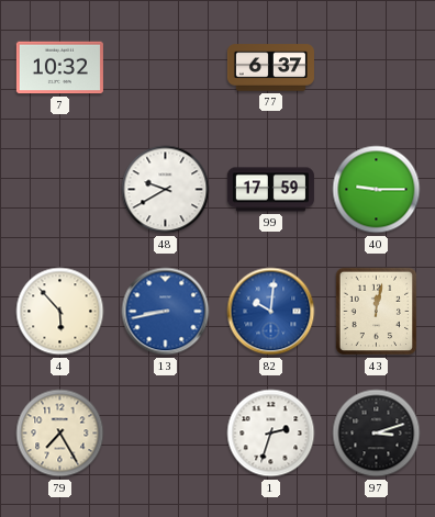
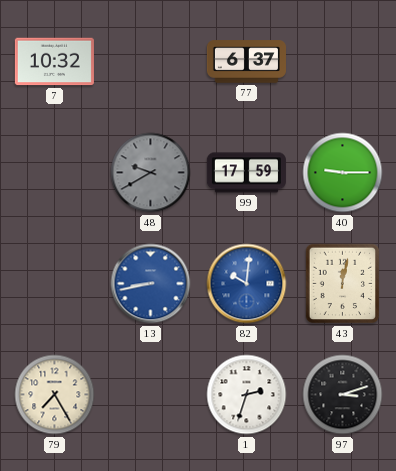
48 dial: white -> grey
4: 5:53 -> none
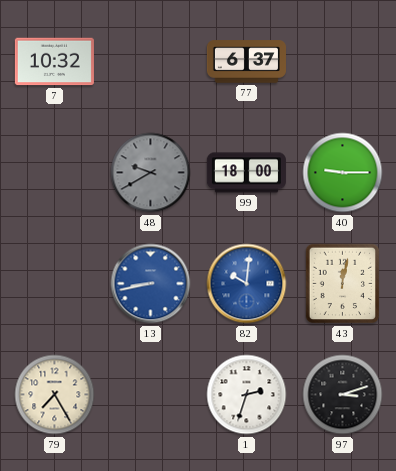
99: 17:59 -> 18:00
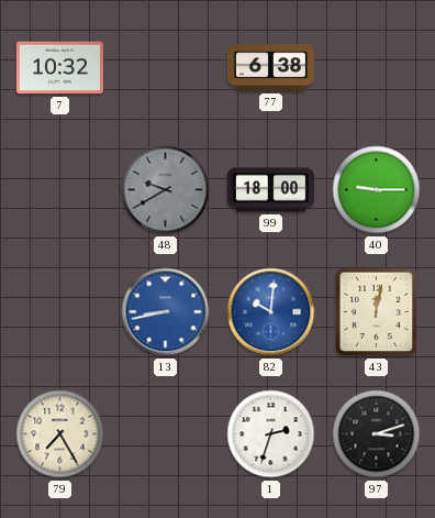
77: 6:37 -> 6:38
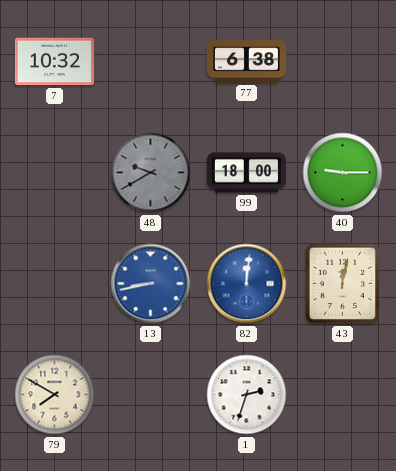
82: 10:01 -> 12:01
79: 7:25 -> 7:50
97: 3:12 -> none
